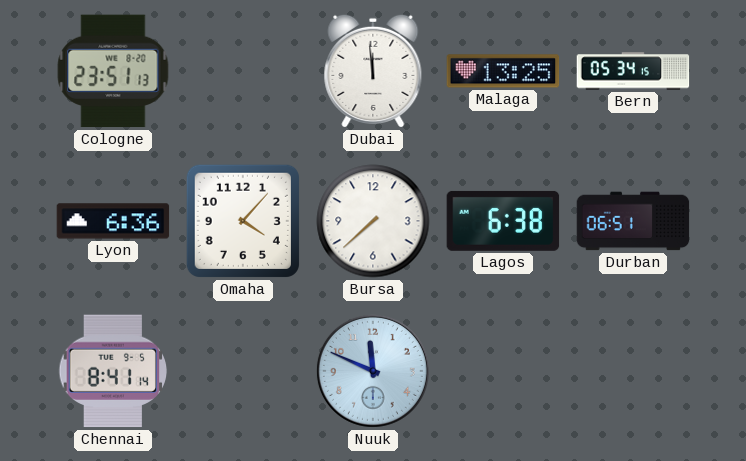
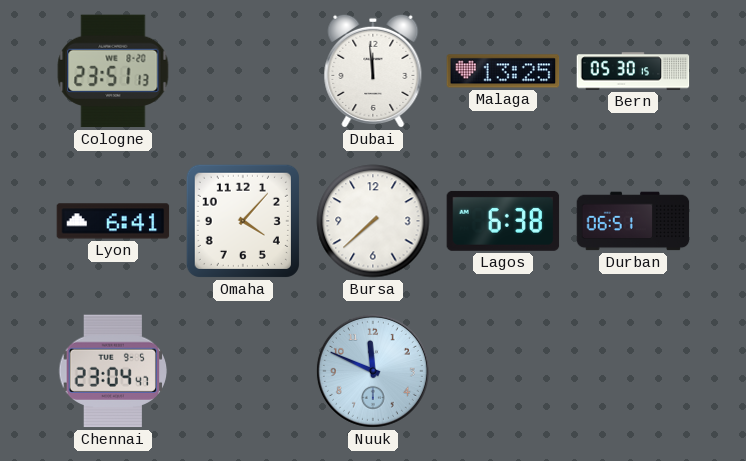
Bern: 05:34 -> 05:30
Lyon: 6:36 -> 6:41
Chennai: 8:41 -> 23:04
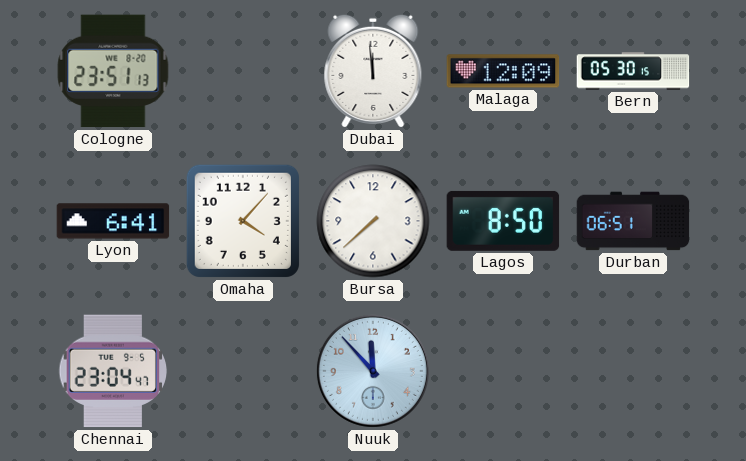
Malaga: 13:25 -> 12:09
Lagos: 6:38 -> 8:50
Nuuk: 11:49 -> 11:53
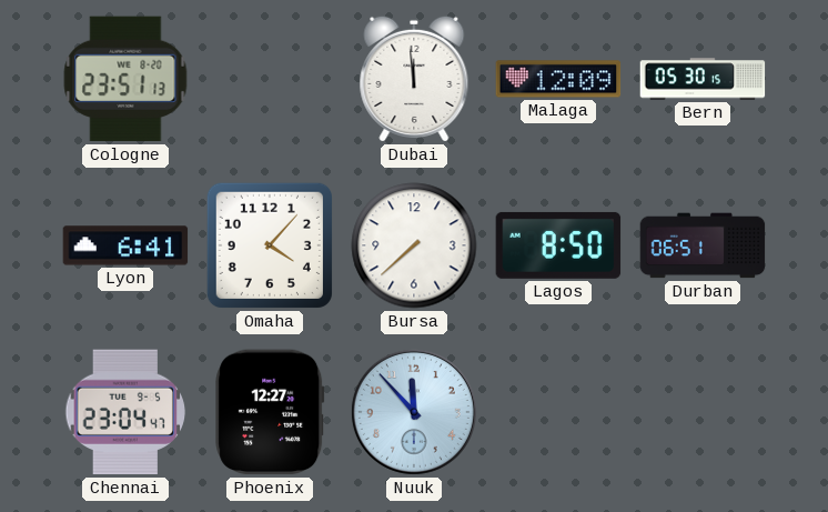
Phoenix: none -> 12:27
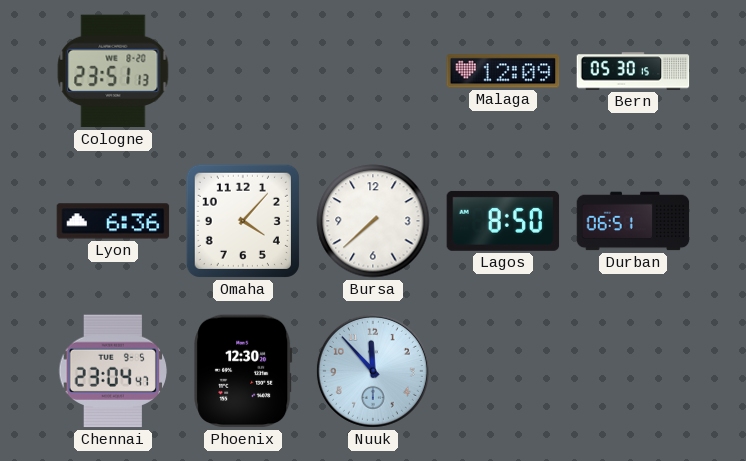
Dubai: 11:59 -> none
Lyon: 6:41 -> 6:36
Phoenix: 12:27 -> 12:30
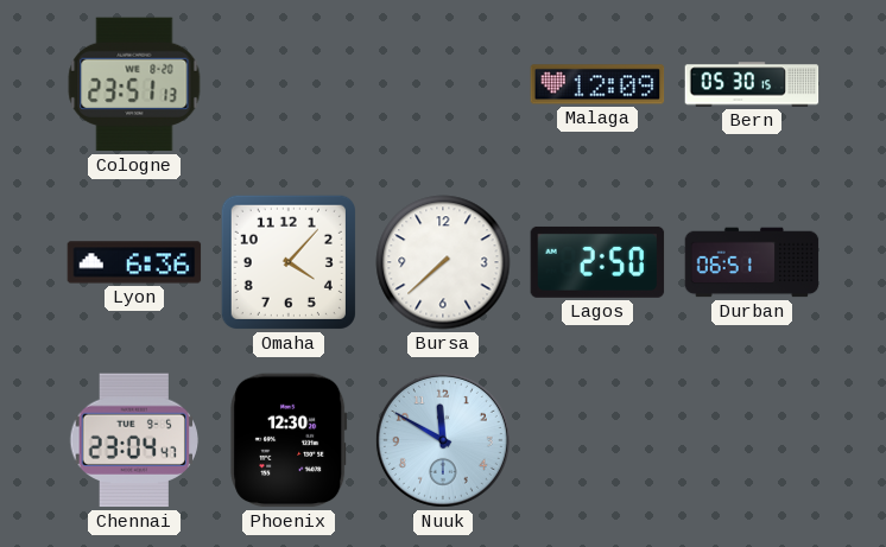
Lagos: 8:50 -> 2:50
Nuuk: 11:53 -> 11:50
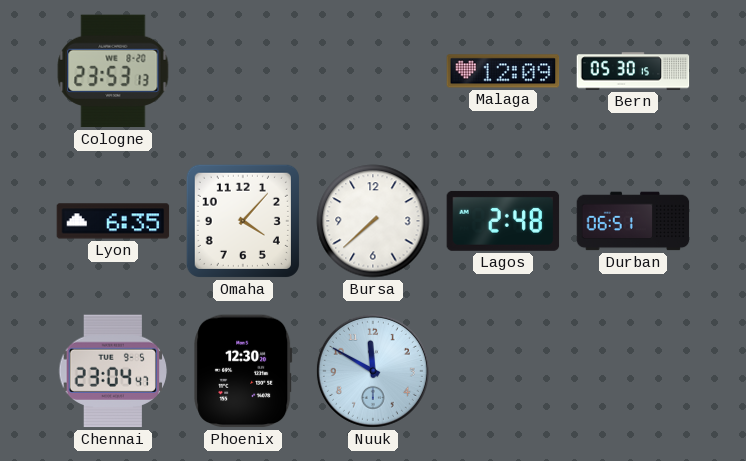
Cologne: 23:51 -> 23:53
Lyon: 6:36 -> 6:35
Lagos: 2:50 -> 2:48
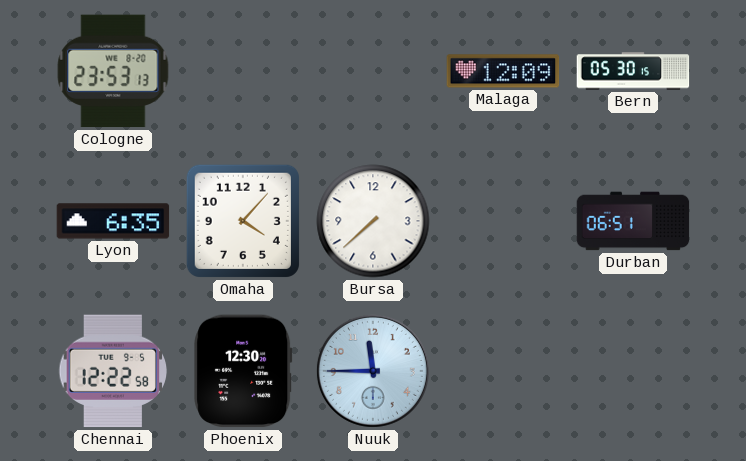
Lagos: 2:48 -> none
Chennai: 23:04 -> 12:22
Nuuk: 11:50 -> 11:45
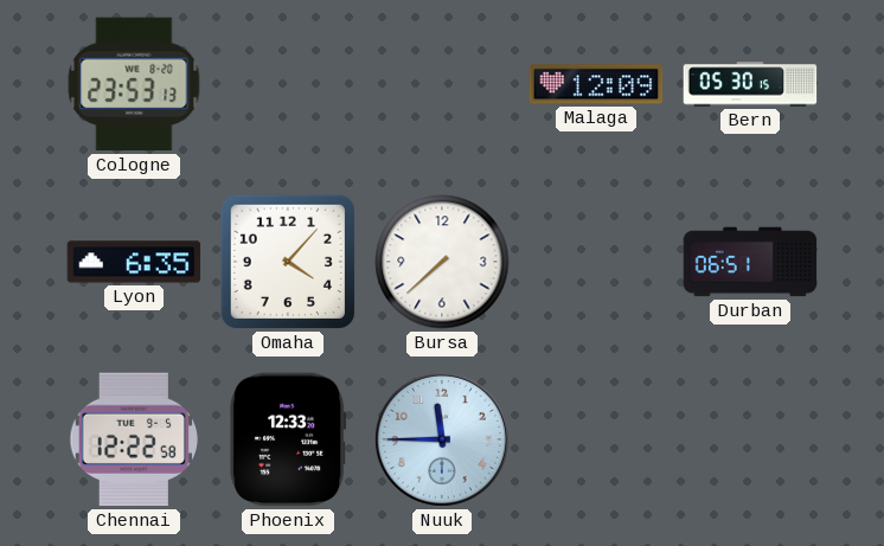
Phoenix: 12:30 -> 12:33
